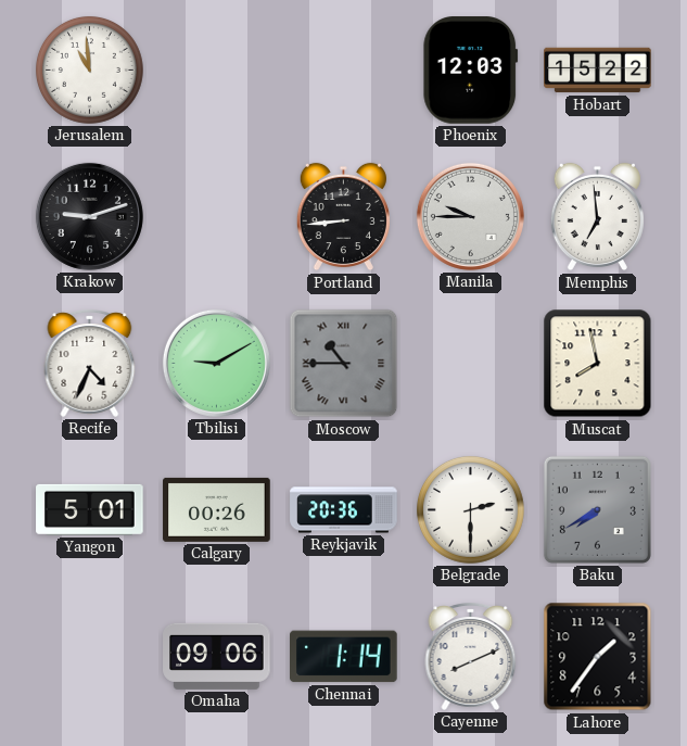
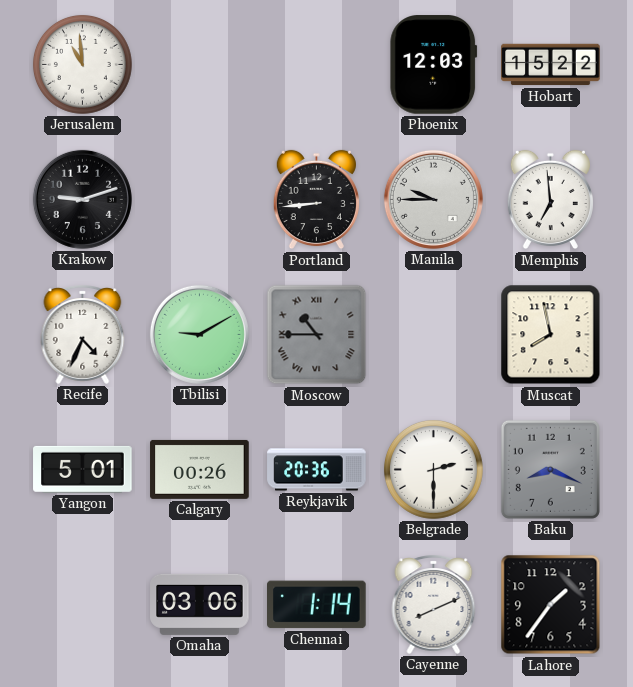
Baku: 7:40 -> 8:19
Omaha: 09:06 -> 03:06
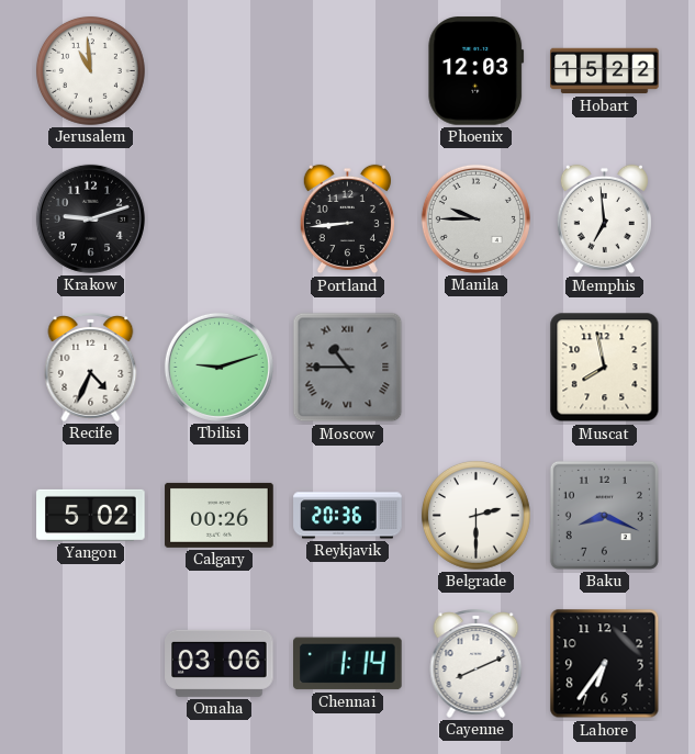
Tbilisi: 9:10 -> 9:12
Yangon: 5:01 -> 5:02
Lahore: 1:36 -> 6:36
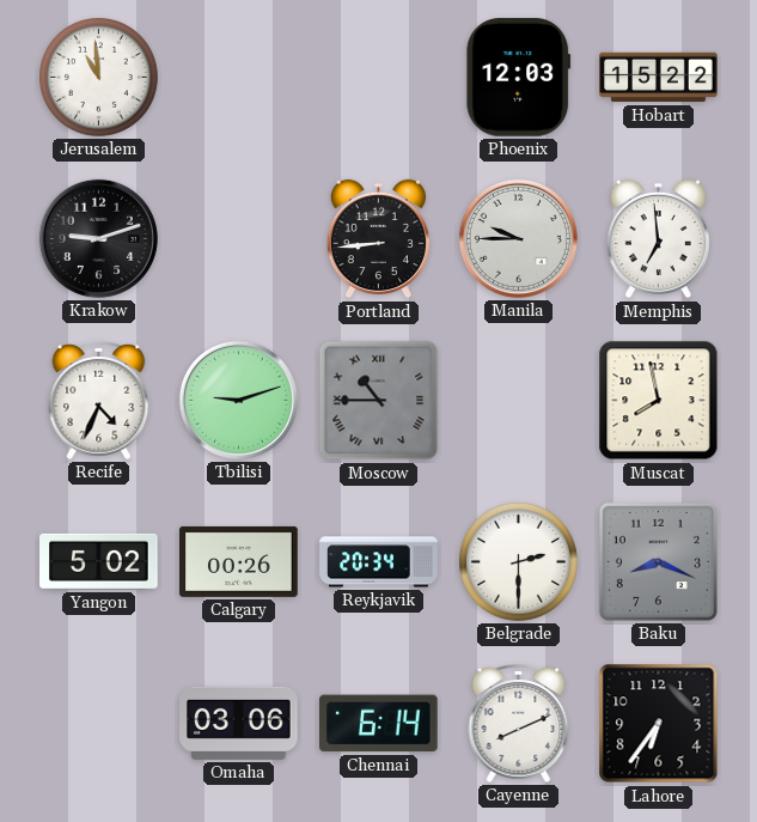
Reykjavik: 20:36 -> 20:34
Chennai: 1:14 -> 6:14
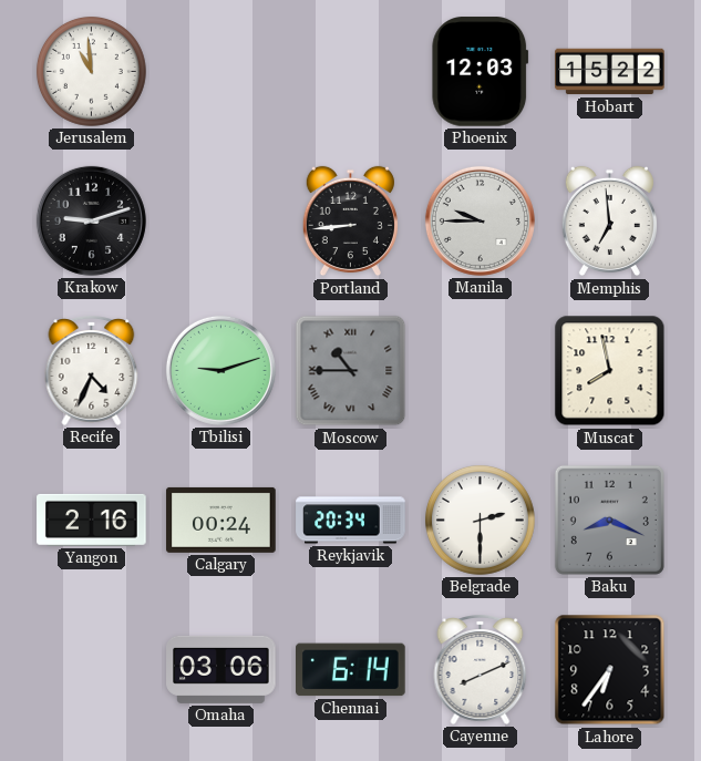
Yangon: 5:02 -> 2:16
Calgary: 00:26 -> 00:24
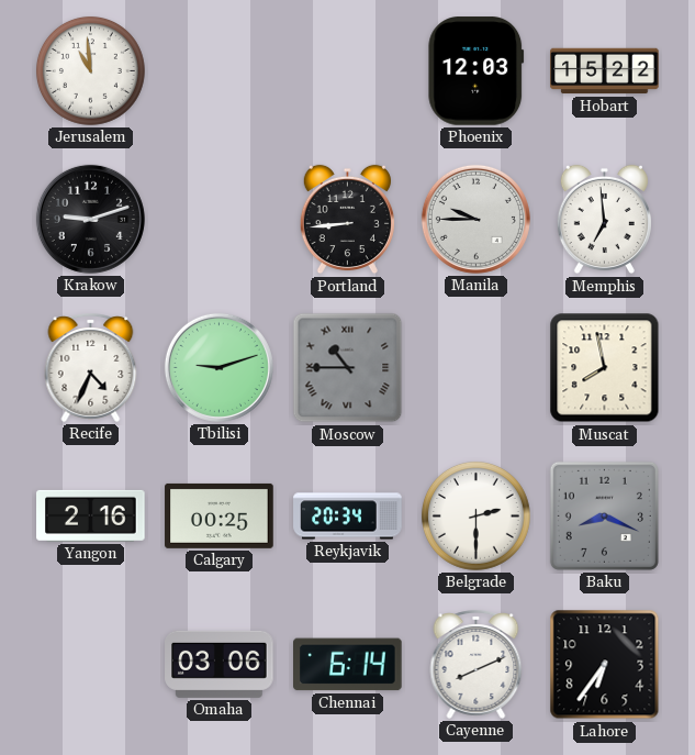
Calgary: 00:24 -> 00:25
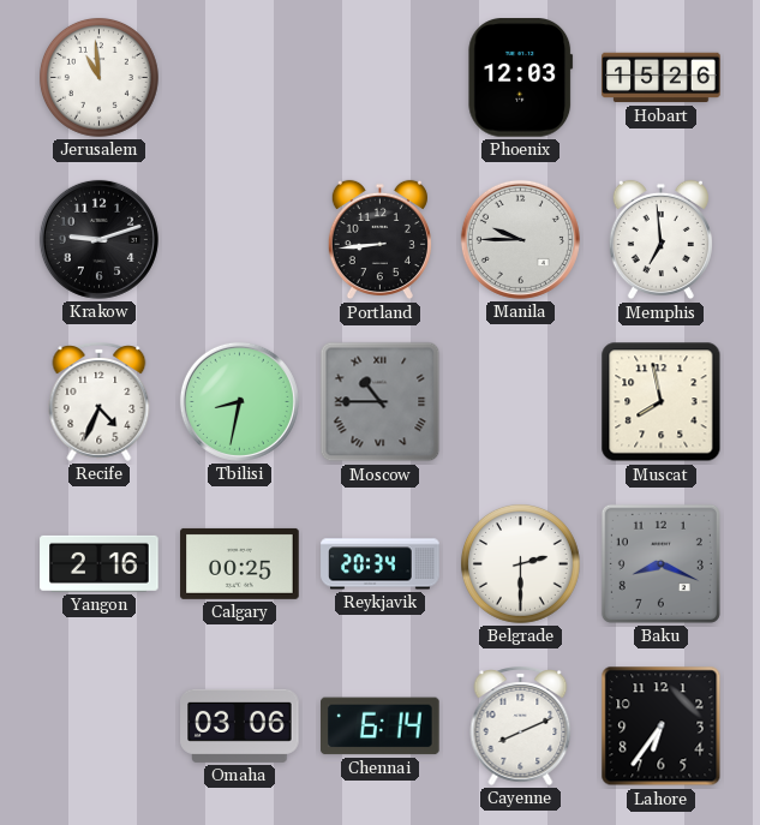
Hobart: 15:22 -> 15:26
Tbilisi: 9:12 -> 8:32
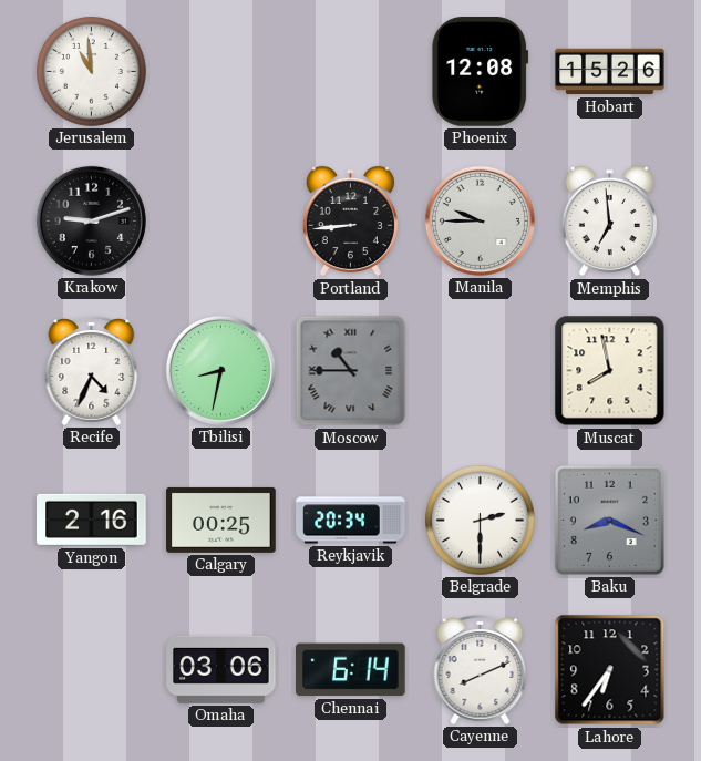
Phoenix: 12:03 -> 12:08
